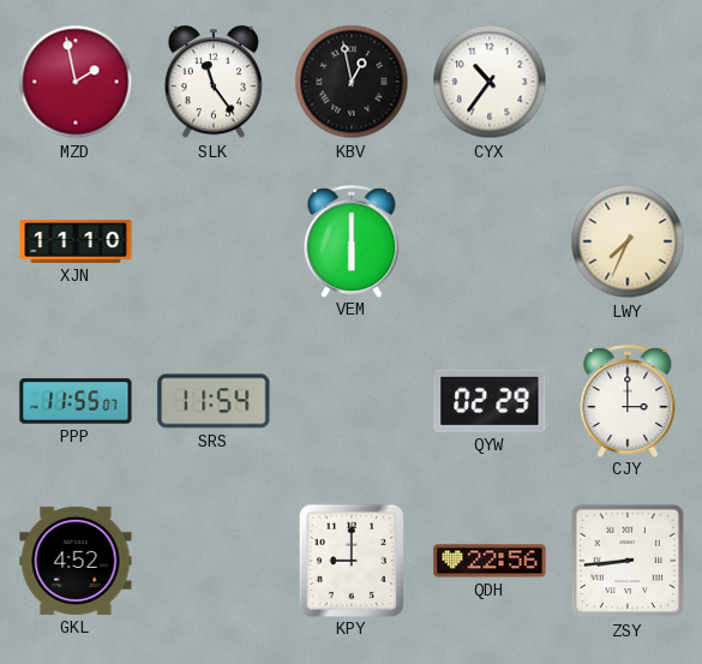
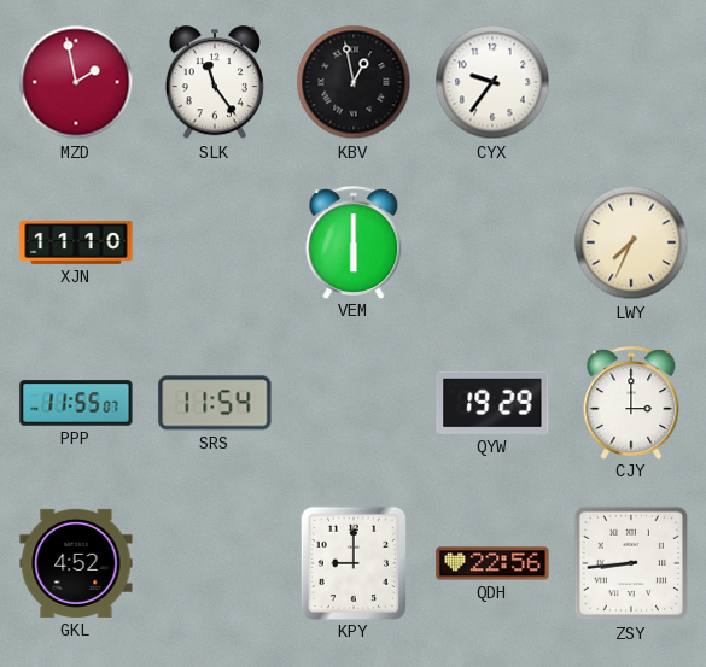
CYX: 10:36 -> 9:36
QYW: 02:29 -> 19:29
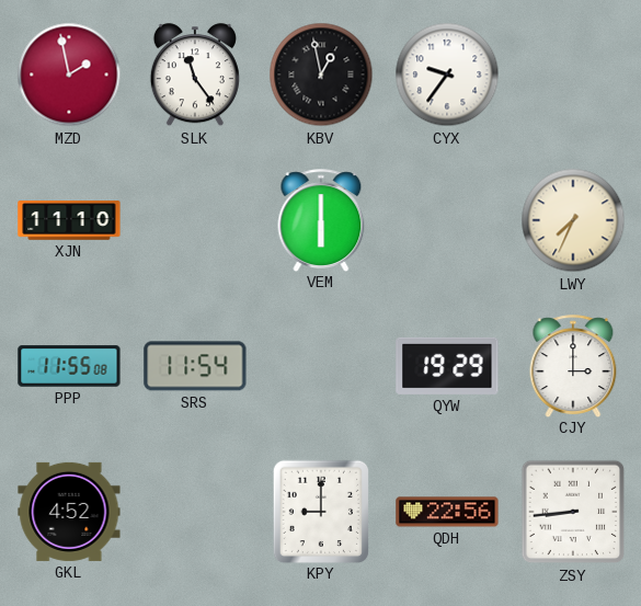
PPP: 11:55:07 -> 11:55:08
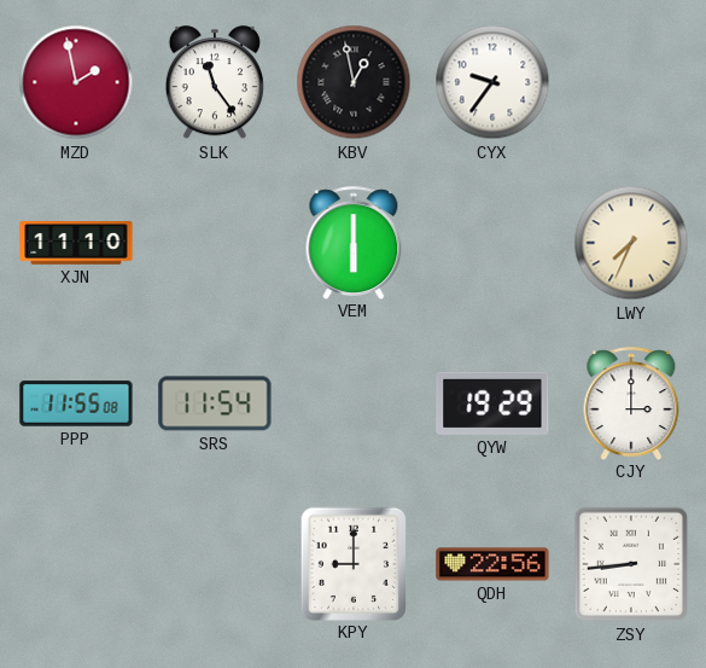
GKL: 4:52 -> none
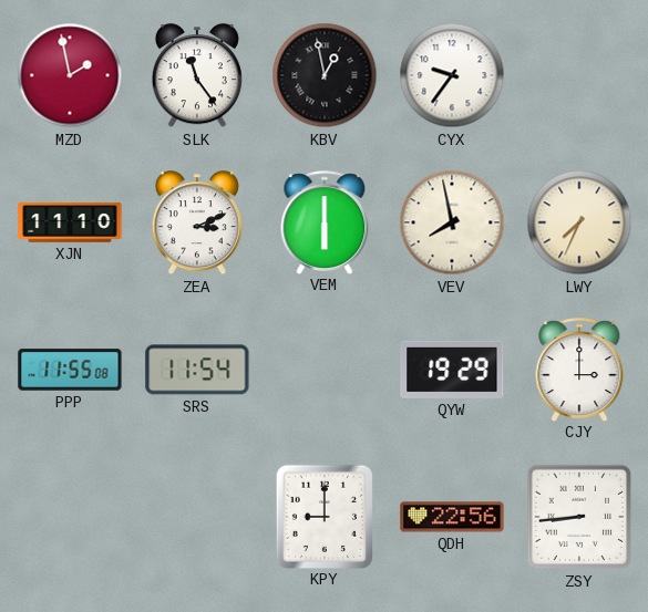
ZEA: none -> 3:11
VEV: none -> 7:58
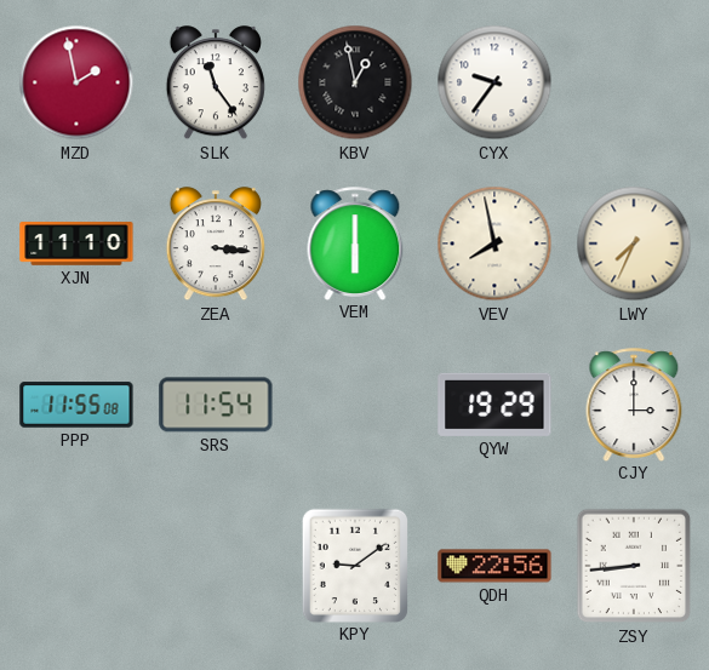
ZEA: 3:11 -> 3:16
KPY: 9:00 -> 9:09
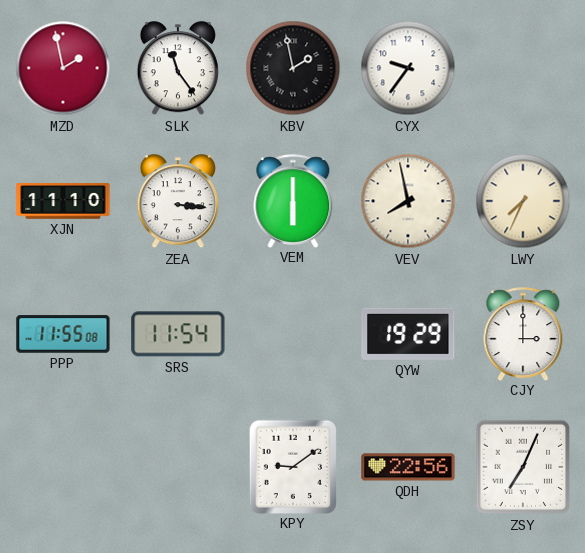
KBV: 12:58 -> 1:58
ZSY: 8:44 -> 7:04
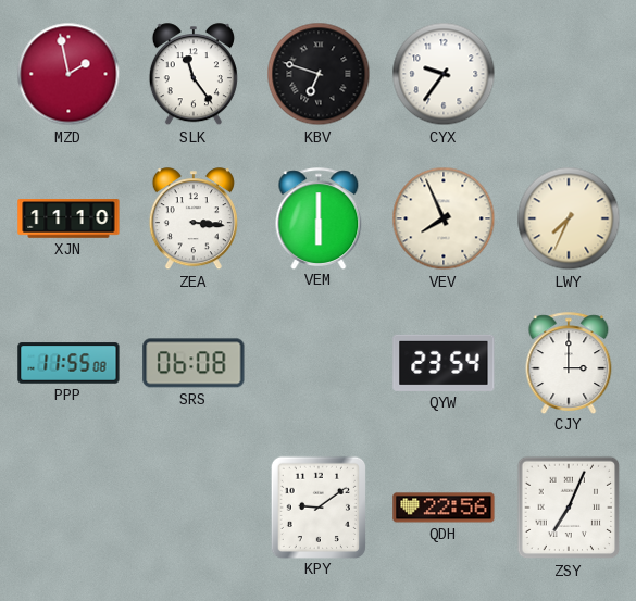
KBV: 1:58 -> 6:48
VEV: 7:58 -> 7:56
SRS: 11:54 -> 06:08
QYW: 19:29 -> 23:54
